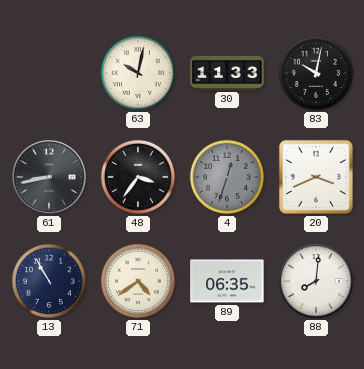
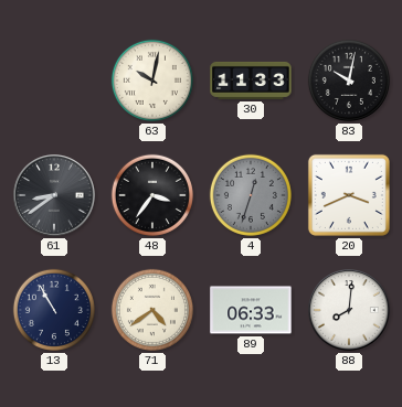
61: 8:43 -> 8:39
89: 06:35 -> 06:33
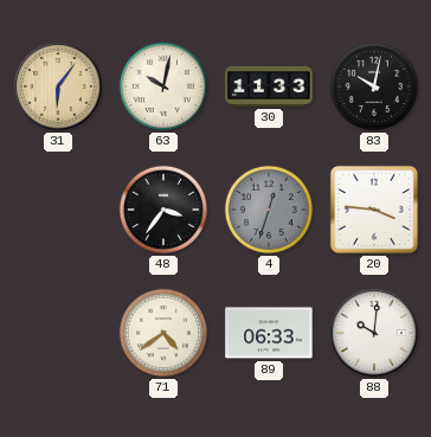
31: none -> 6:06
61: 8:39 -> none
20: 3:41 -> 3:46
13: 10:55 -> none
88: 8:01 -> 10:01
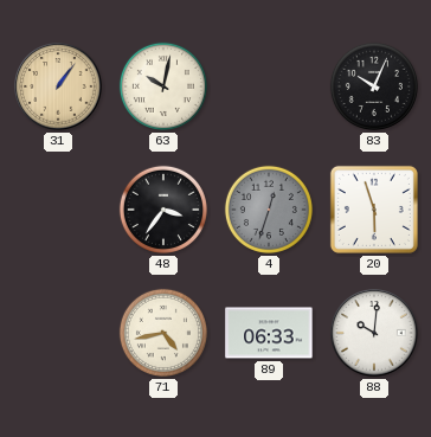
31: 6:06 -> 1:06
30: 11:33 -> none
83: 10:02 -> 10:04
20: 3:46 -> 5:57
71: 4:39 -> 4:43
